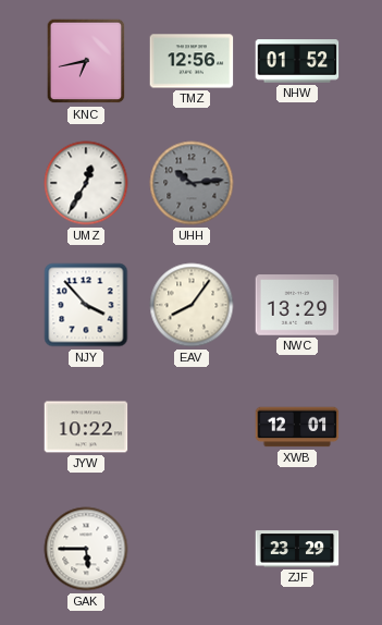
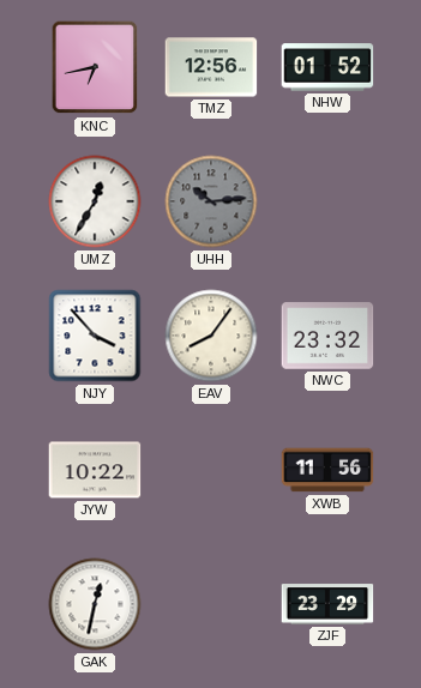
NWC: 13:29 -> 23:32
XWB: 12:01 -> 11:56
GAK: 5:45 -> 12:32
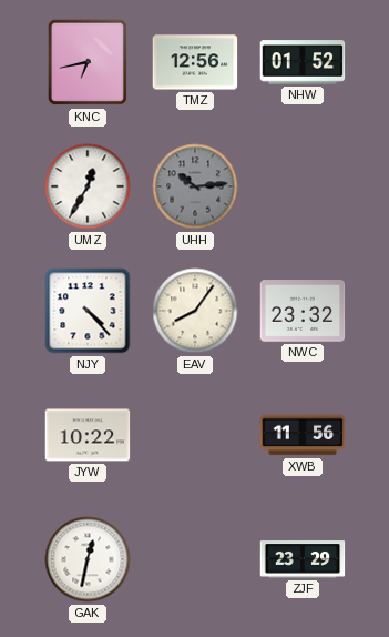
NJY: 3:53 -> 4:23
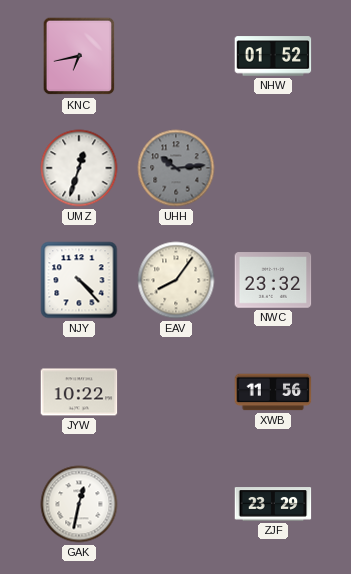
TMZ: 12:56 -> none
UMZ: 12:35 -> 12:33
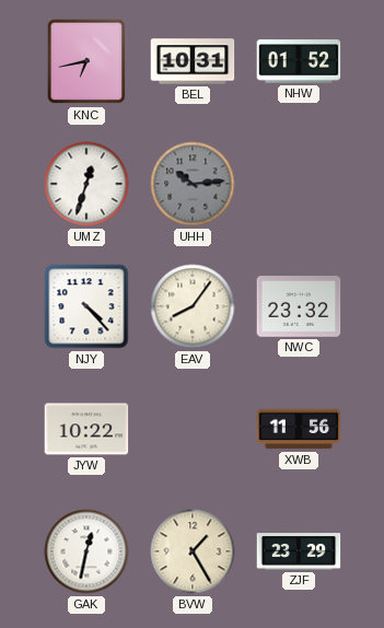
BEL: none -> 10:31
BVW: none -> 1:25
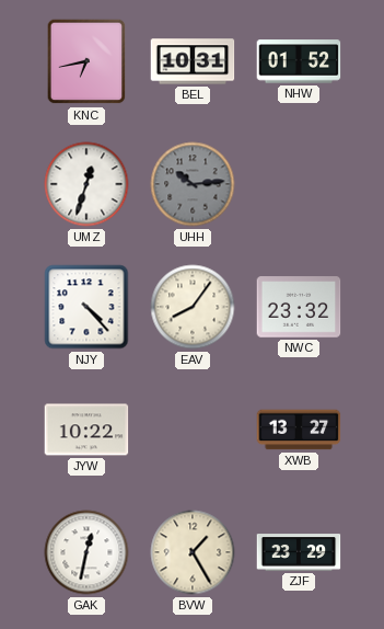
XWB: 11:56 -> 13:27
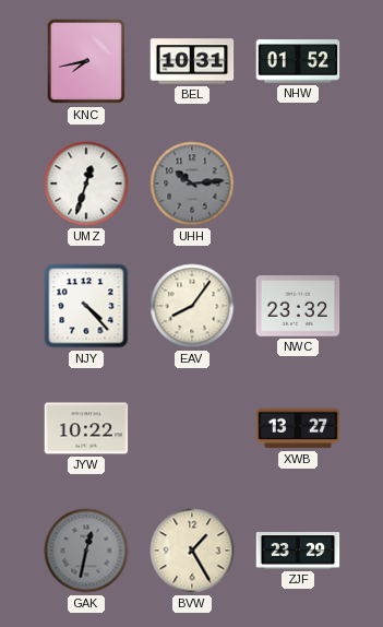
KNC: 6:43 -> 7:43
GAK dial: white -> grey
